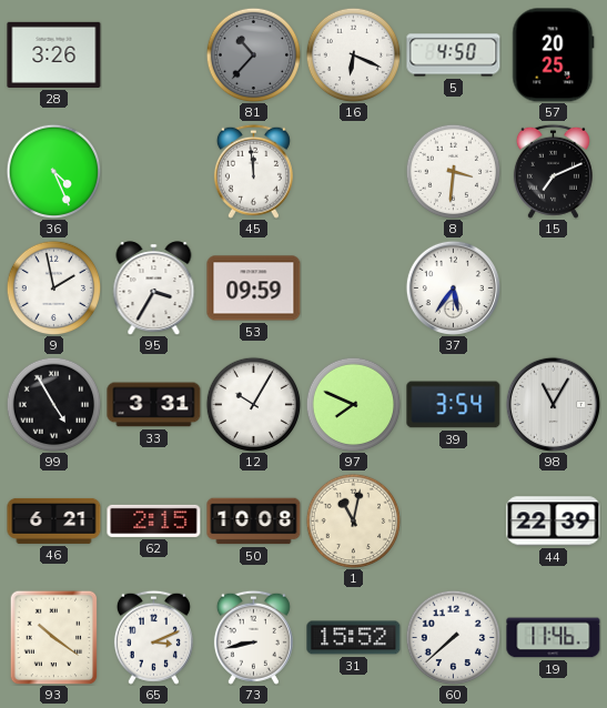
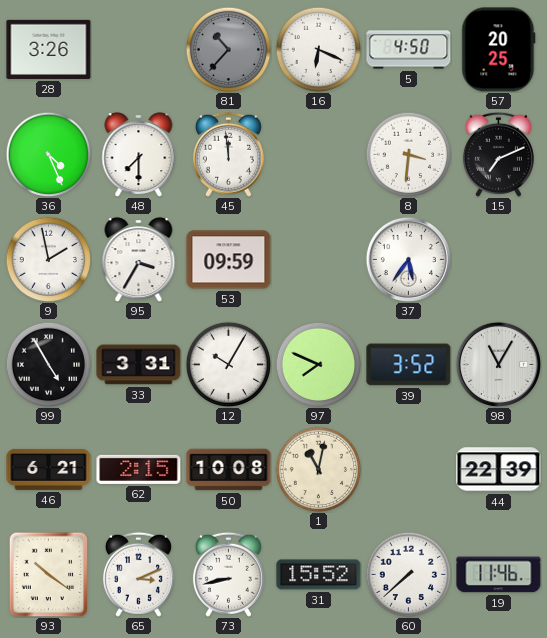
48: none -> 7:30
39: 3:54 -> 3:52
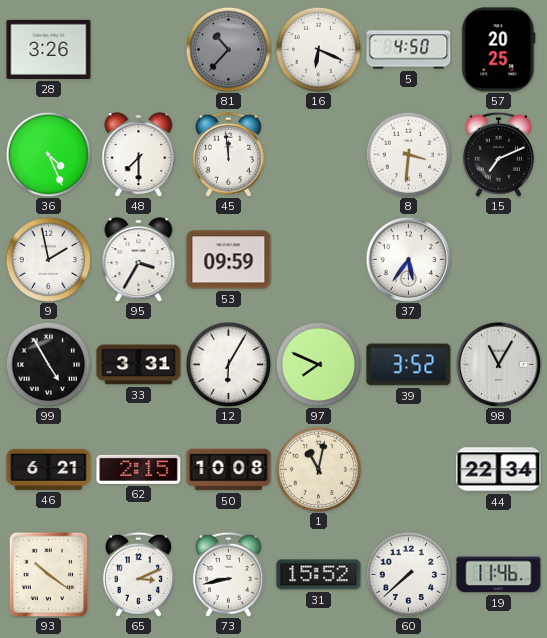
12: 10:05 -> 6:05
44: 22:39 -> 22:34
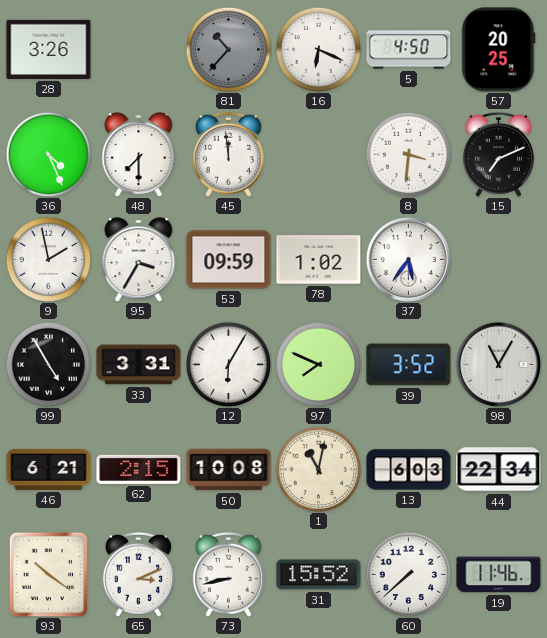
78: none -> 1:02
13: none -> 6:03
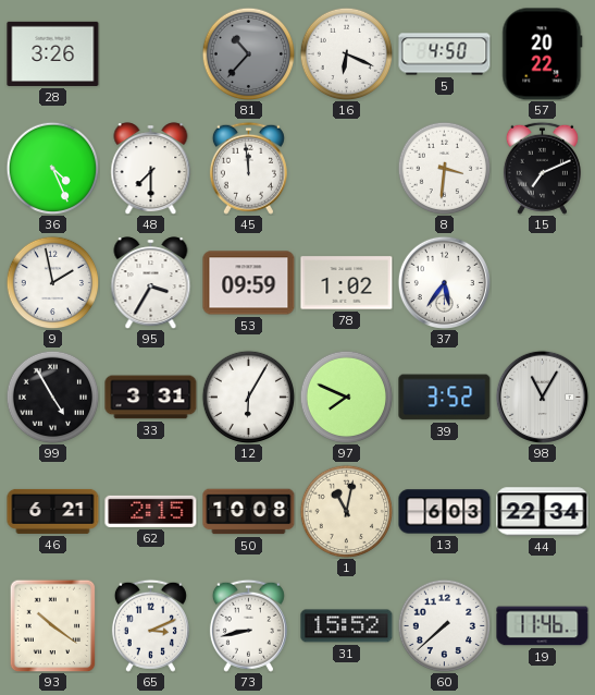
57: 20:25 -> 20:22
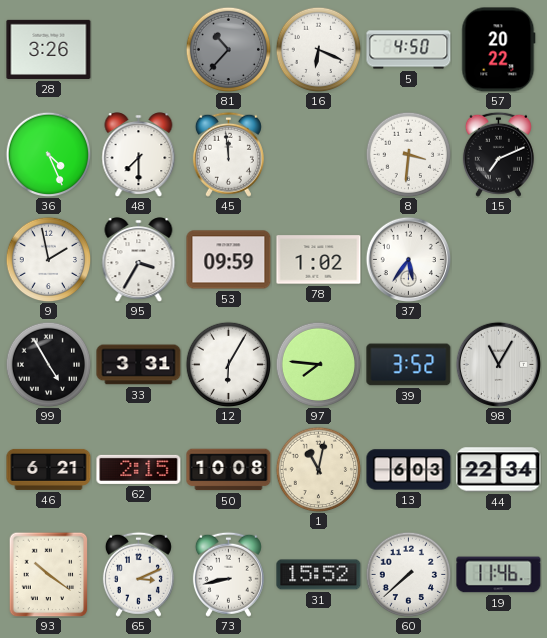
97: 7:49 -> 7:46
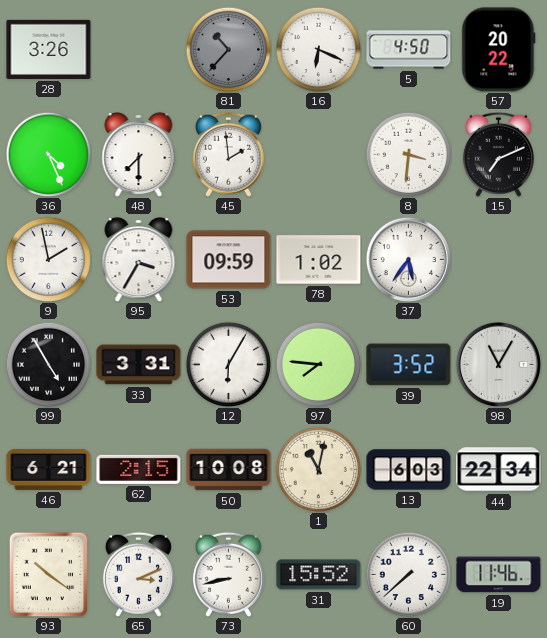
45: 11:59 -> 1:59
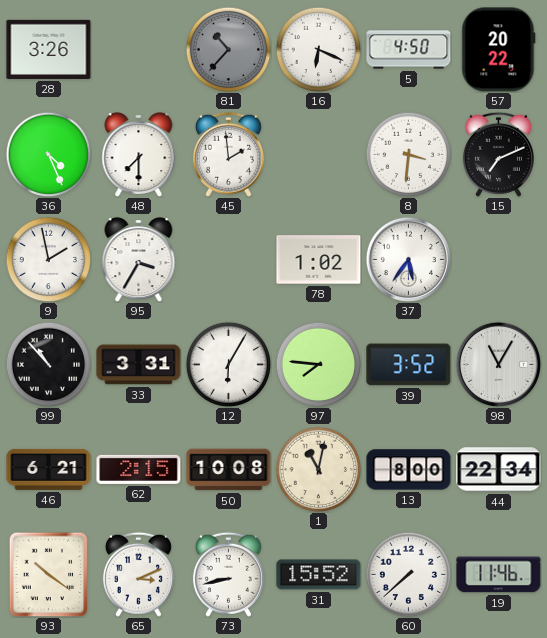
53: 09:59 -> none
99: 4:55 -> 10:53
13: 6:03 -> 8:00
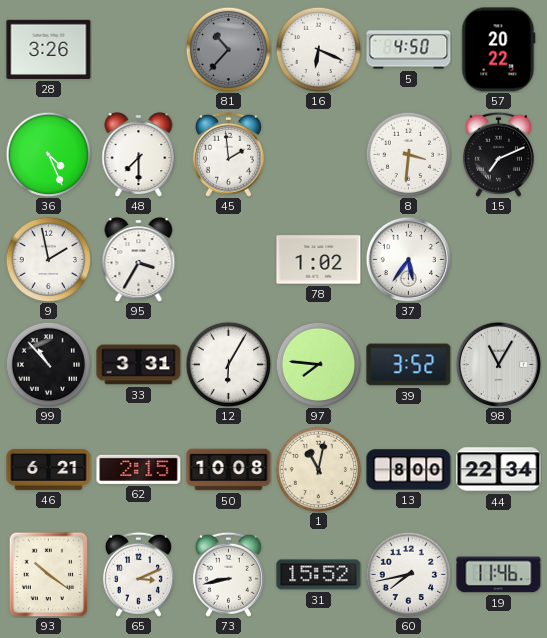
60: 7:38 -> 7:43
